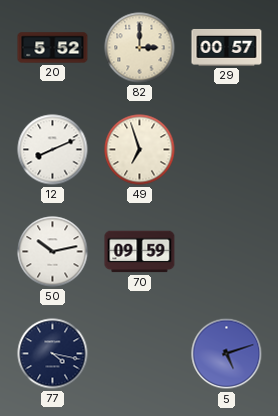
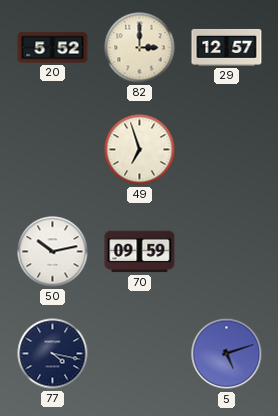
29: 00:57 -> 12:57
12: 8:11 -> none
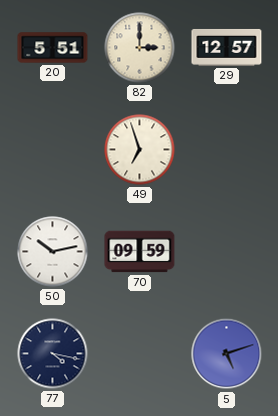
20: 5:52 -> 5:51
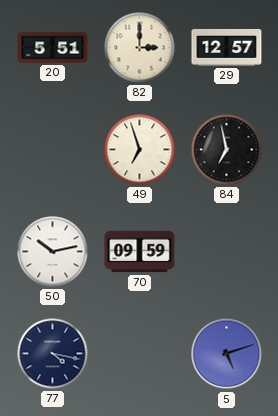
84: none -> 6:58
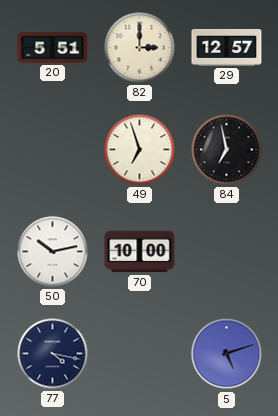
70: 09:59 -> 10:00
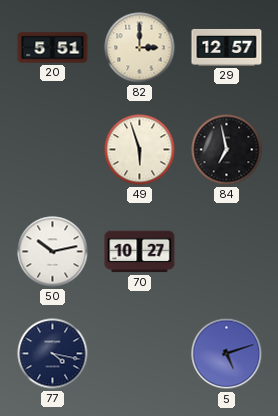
49: 6:57 -> 5:57
70: 10:00 -> 10:27
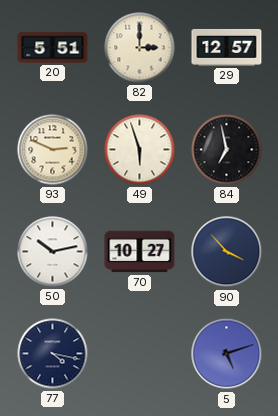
93: none -> 2:49
90: none -> 3:53
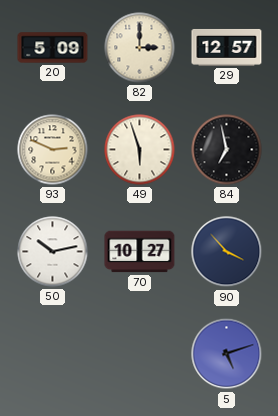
20: 5:51 -> 5:09
77: 4:17 -> none
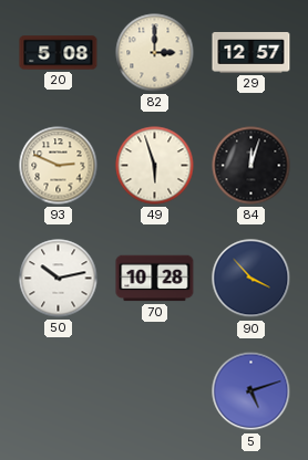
20: 5:09 -> 5:08
84: 6:58 -> 12:03
70: 10:27 -> 10:28
